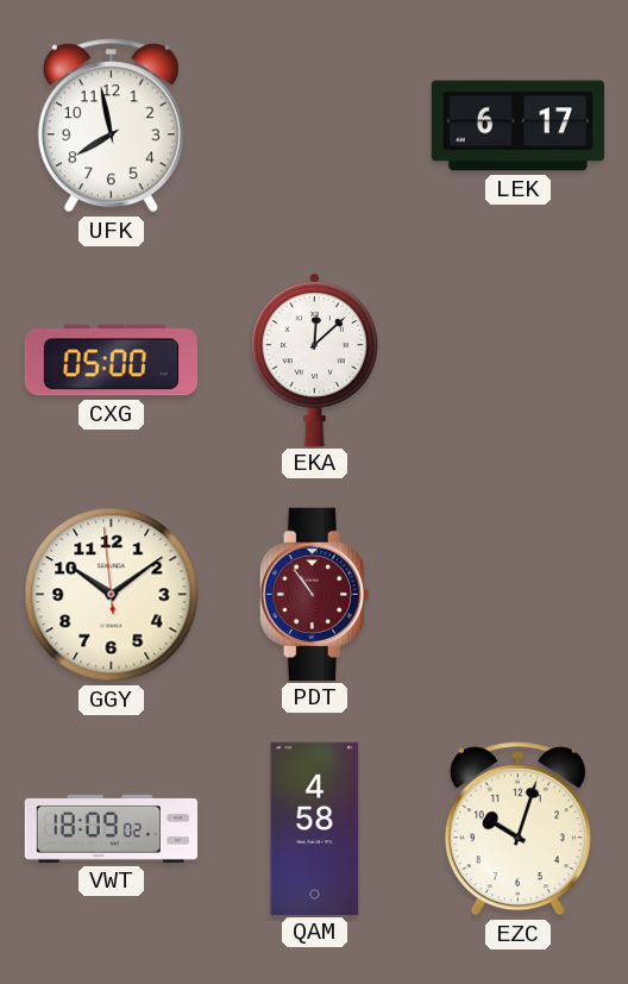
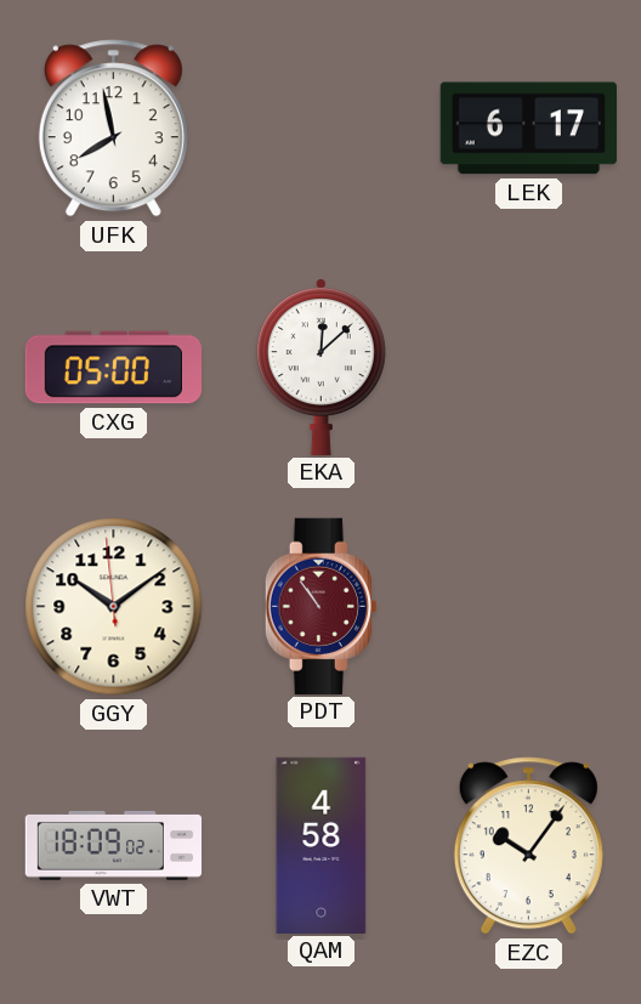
EZC: 10:03 -> 10:06
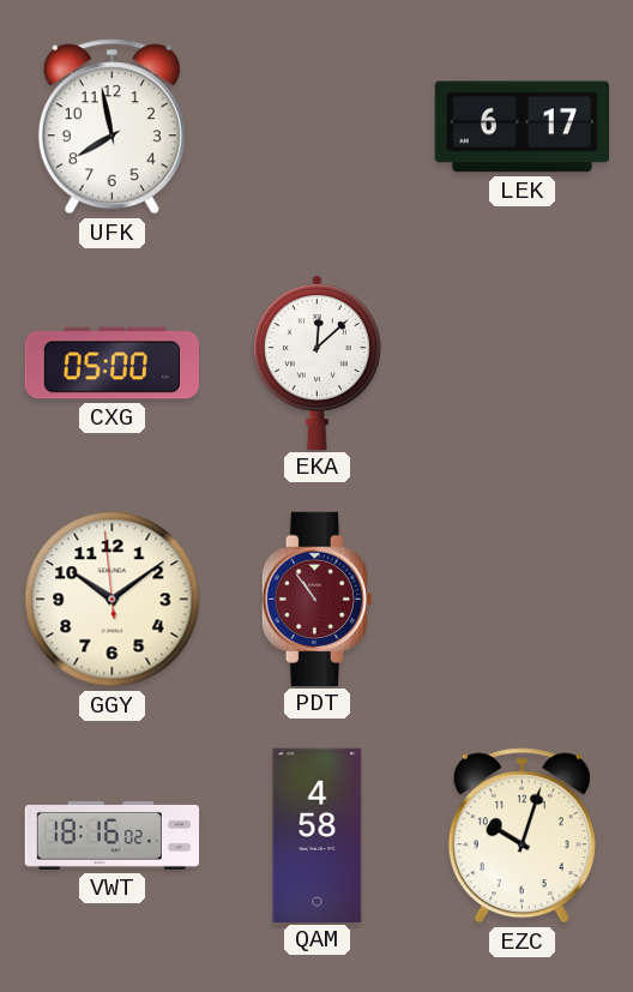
VWT: 18:09 -> 18:16
EZC: 10:06 -> 10:03
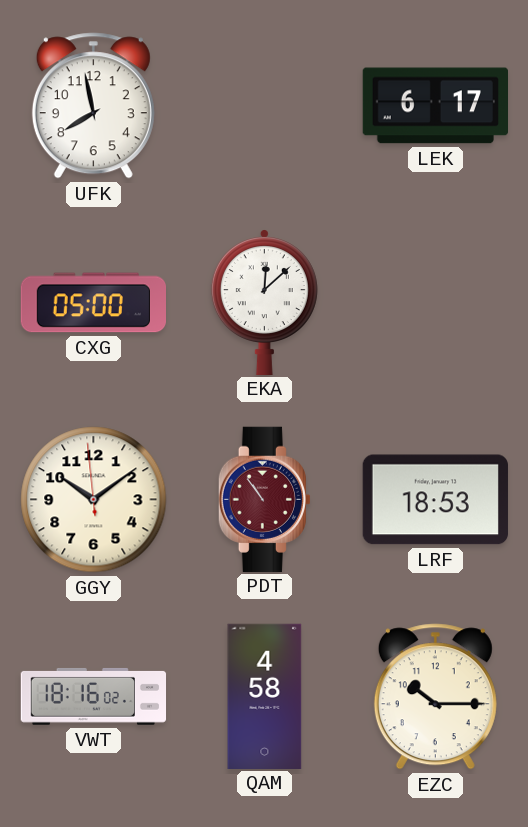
LRF: none -> 18:53
EZC: 10:03 -> 10:15
